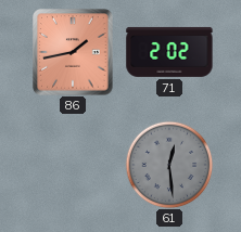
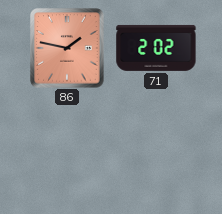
86: 1:43 -> 1:47
61: 12:29 -> none
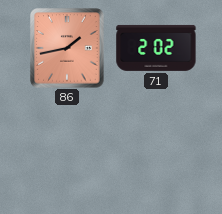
86: 1:47 -> 1:43
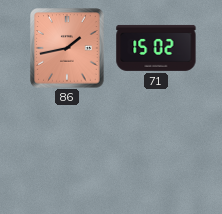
71: 2:02 -> 15:02
